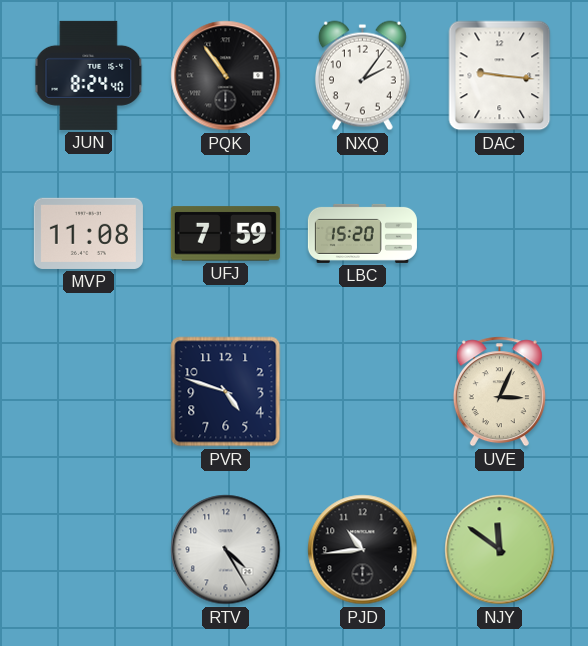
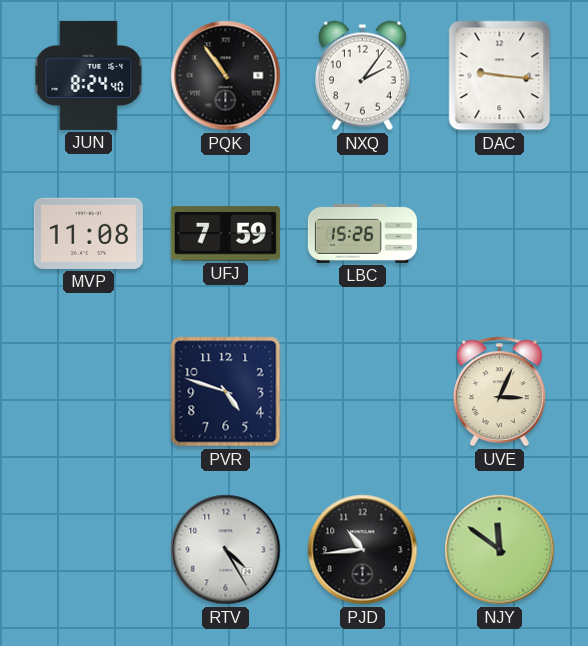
LBC: 15:20 -> 15:26
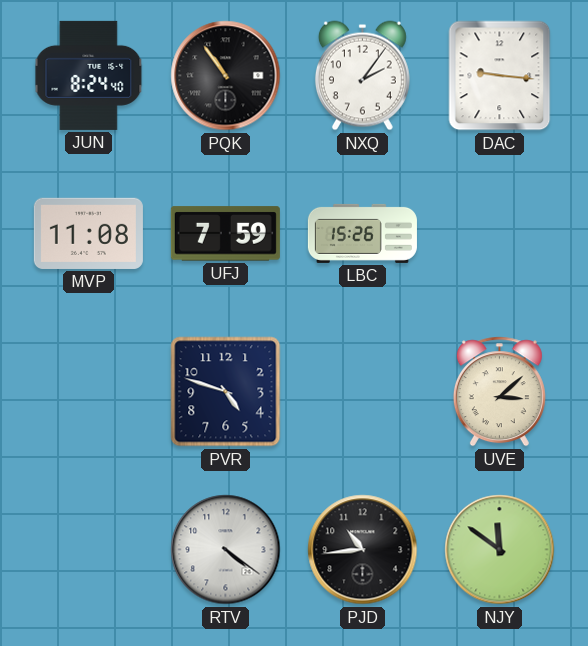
UVE: 3:04 -> 3:08
RTV: 4:25 -> 4:21
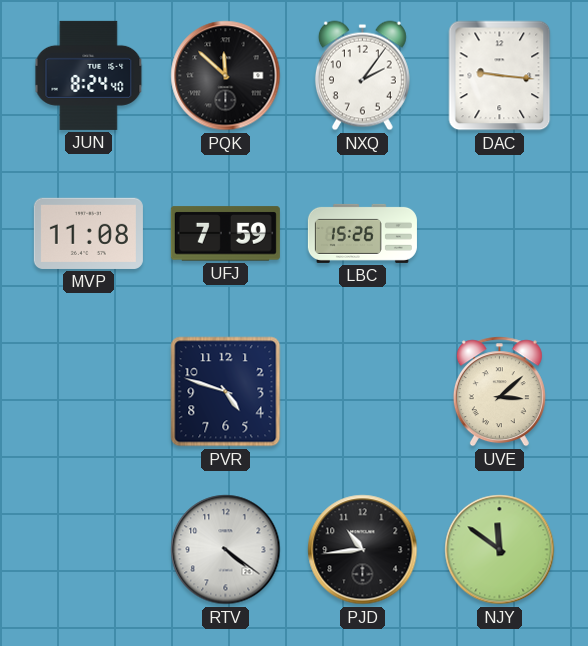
PQK: 10:54 -> 11:52
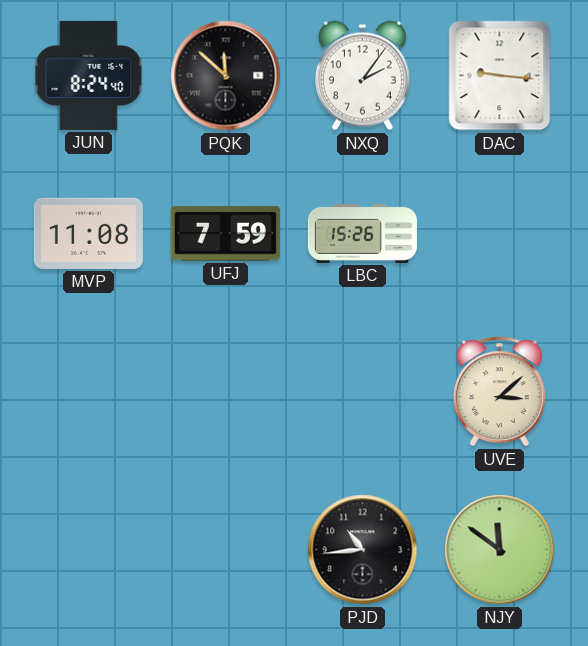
PVR: 4:48 -> none
RTV: 4:21 -> none
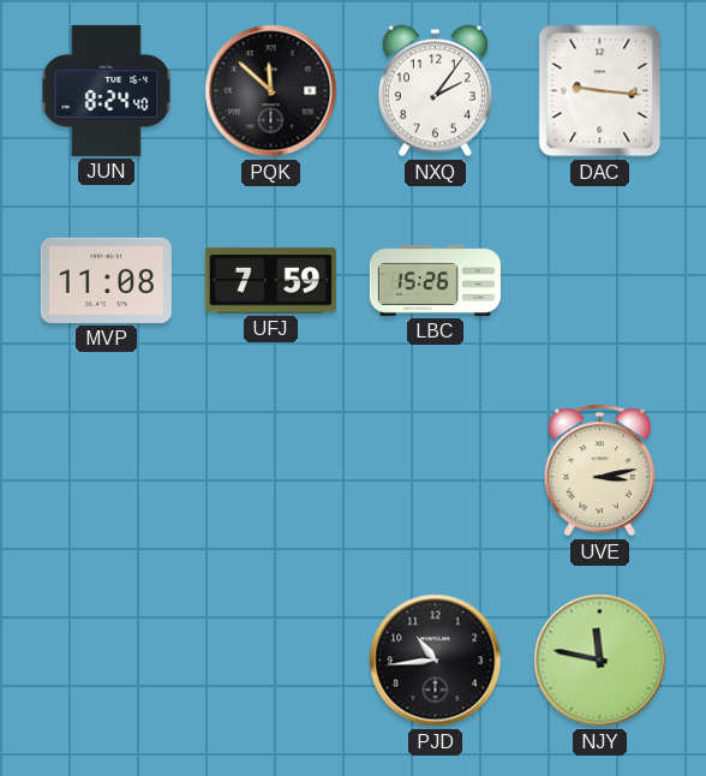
UVE: 3:08 -> 3:13
NJY: 11:51 -> 11:47
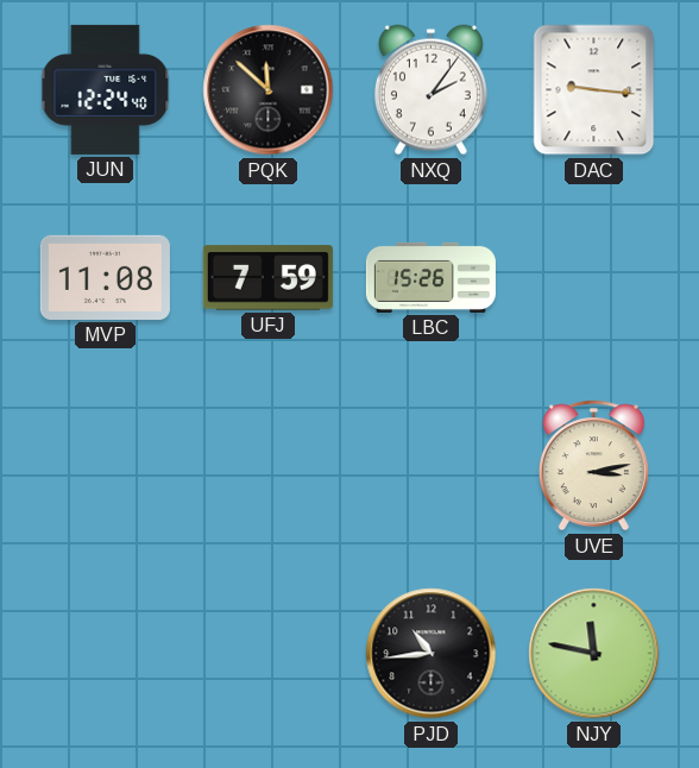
JUN: 8:24 -> 12:24
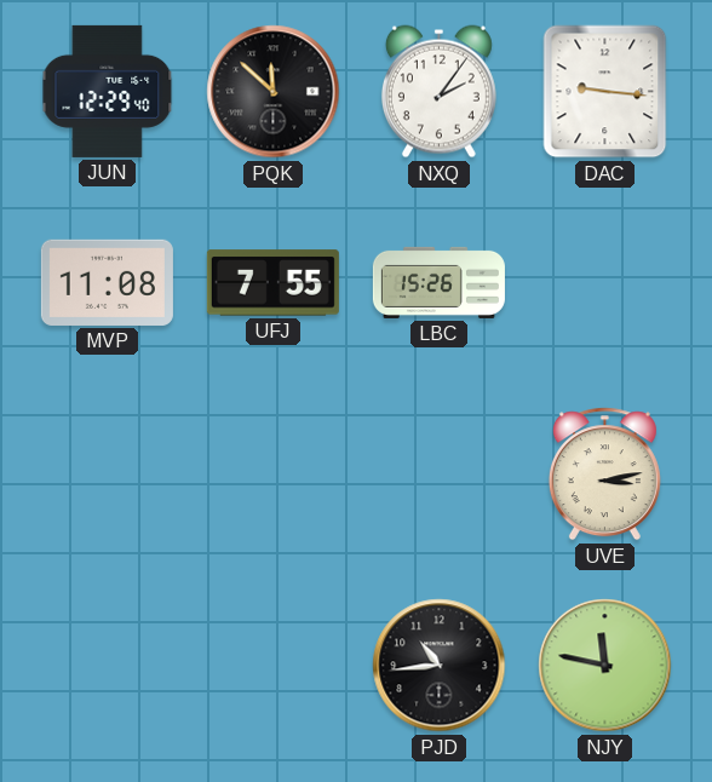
JUN: 12:24 -> 12:29
UFJ: 7:59 -> 7:55
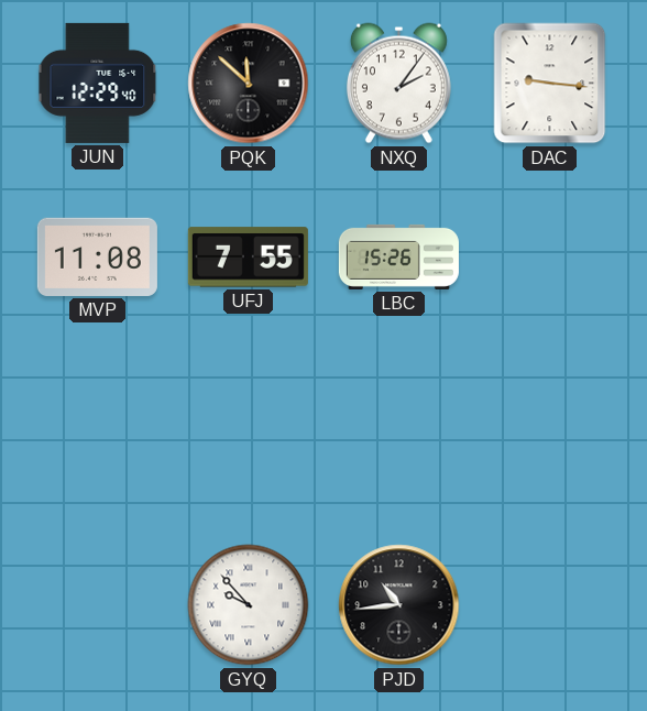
UVE: 3:13 -> none
GYQ: none -> 9:53
NJY: 11:47 -> none
